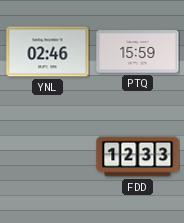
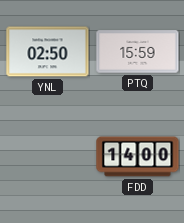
YNL: 02:46 -> 02:50
FDD: 12:33 -> 14:00
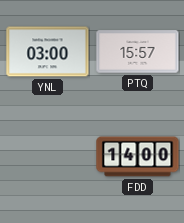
YNL: 02:50 -> 03:00
PTQ: 15:59 -> 15:57
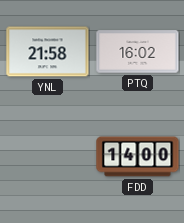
YNL: 03:00 -> 21:58
PTQ: 15:57 -> 16:02
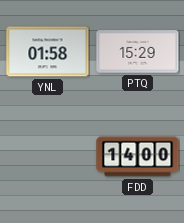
YNL: 21:58 -> 01:58
PTQ: 16:02 -> 15:29
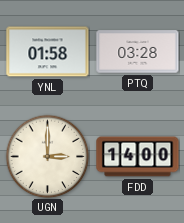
PTQ: 15:29 -> 03:28
UGN: none -> 3:00
